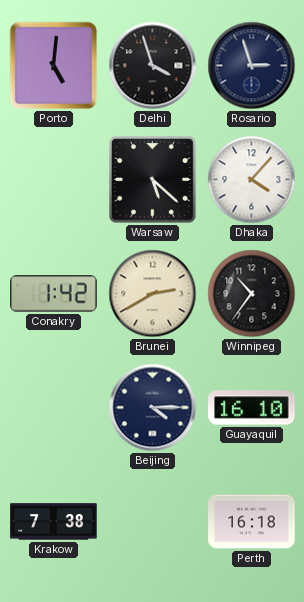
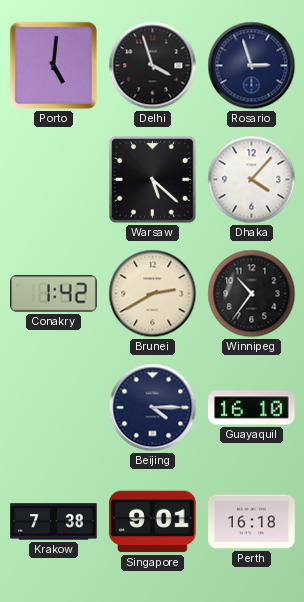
Singapore: none -> 9:01
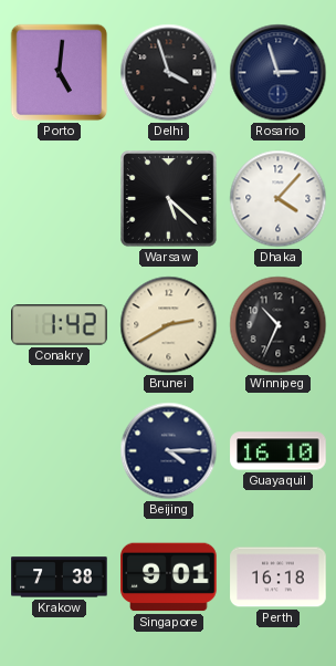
Winnipeg: 10:36 -> 10:34
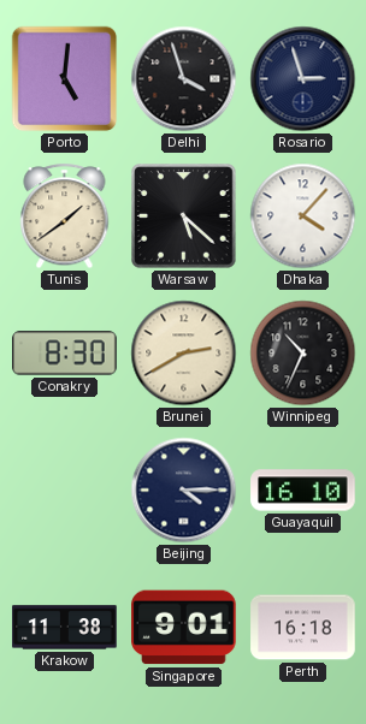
Tunis: none -> 1:39
Conakry: 1:42 -> 8:30
Krakow: 7:38 -> 11:38
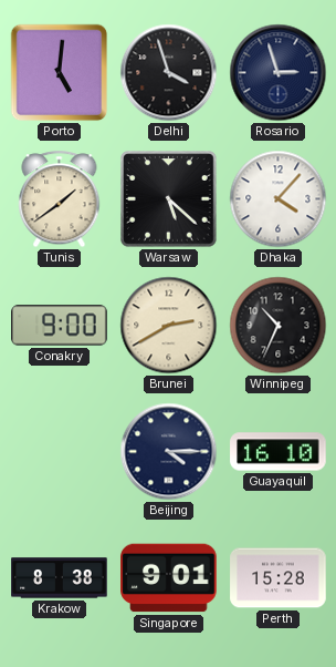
Conakry: 8:30 -> 9:00
Krakow: 11:38 -> 8:38
Perth: 16:18 -> 15:28
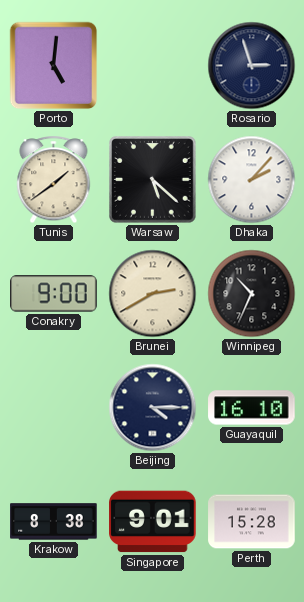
Delhi: 3:57 -> none
Dhaka: 4:07 -> 2:07
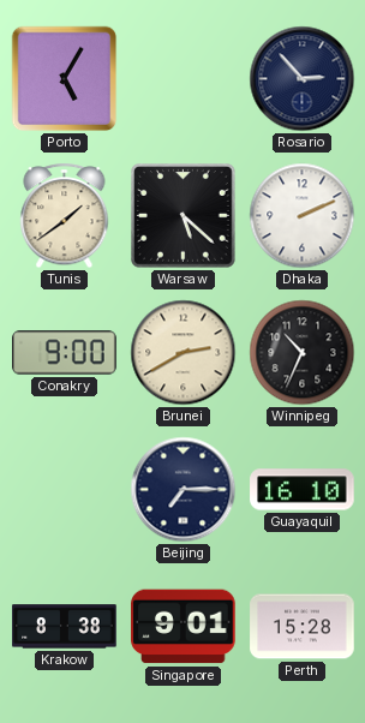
Porto: 5:01 -> 5:05
Rosario: 2:57 -> 2:53
Dhaka: 2:07 -> 2:11
Beijing: 4:15 -> 7:15
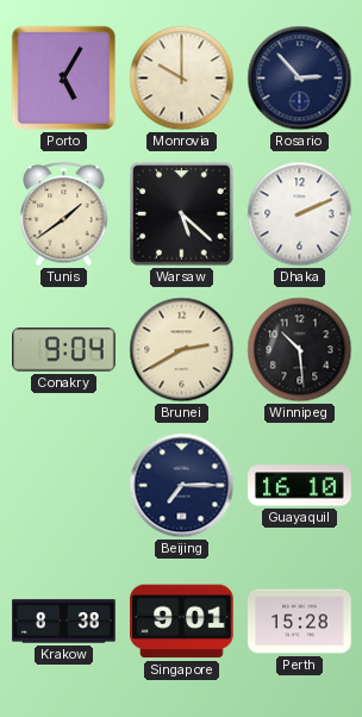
Monrovia: none -> 10:00
Conakry: 9:00 -> 9:04
Winnipeg: 10:34 -> 10:29
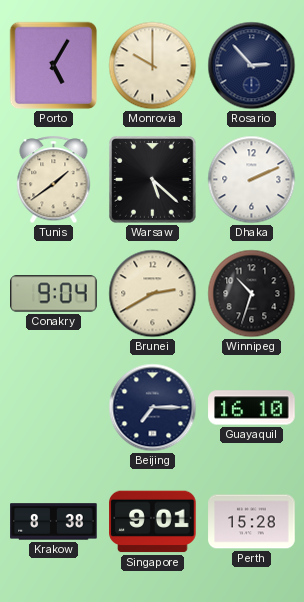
Winnipeg: 10:29 -> 10:33
